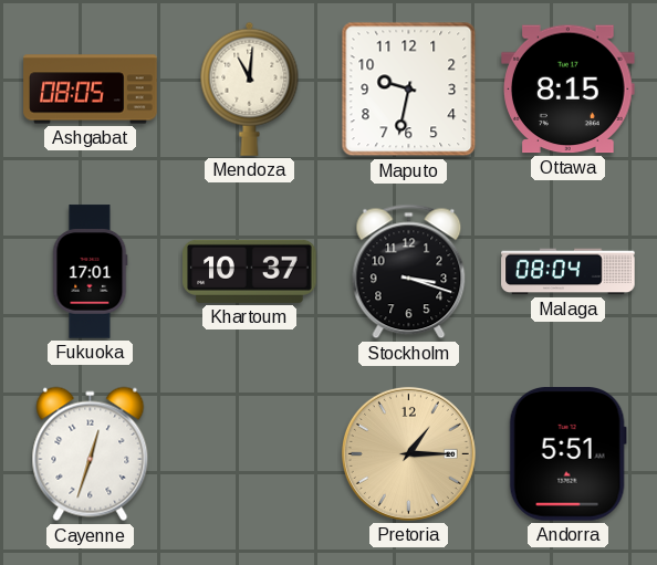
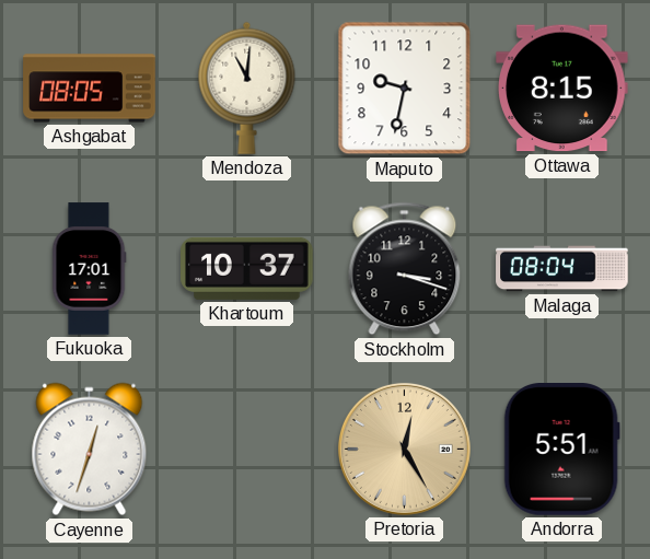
Pretoria: 1:15 -> 12:25
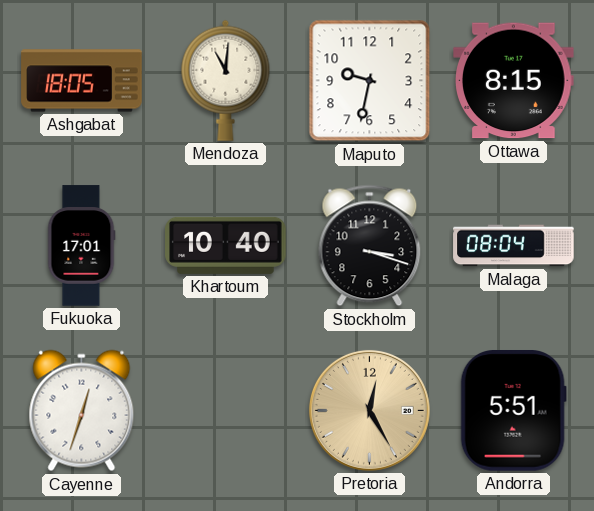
Ashgabat: 08:05 -> 18:05
Khartoum: 10:37 -> 10:40
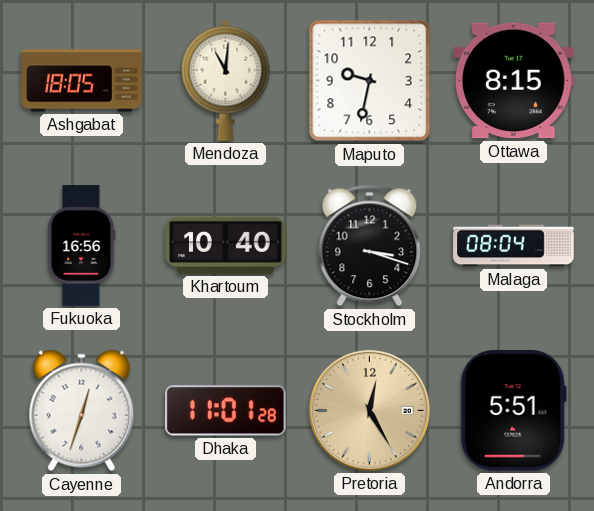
Fukuoka: 17:01 -> 16:56
Dhaka: none -> 11:01
